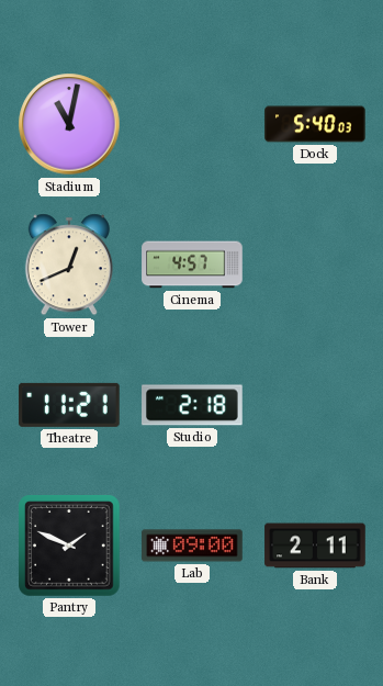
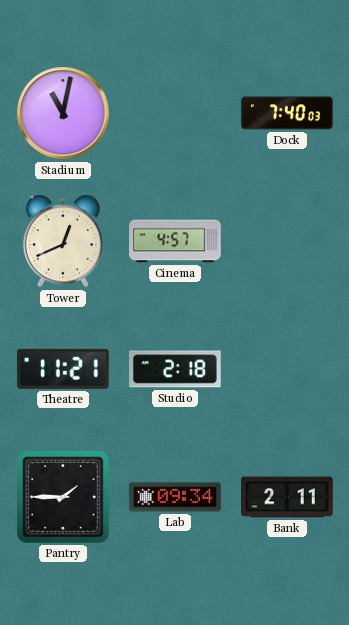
Dock: 5:40 -> 7:40
Pantry: 1:49 -> 1:45
Lab: 09:00 -> 09:34
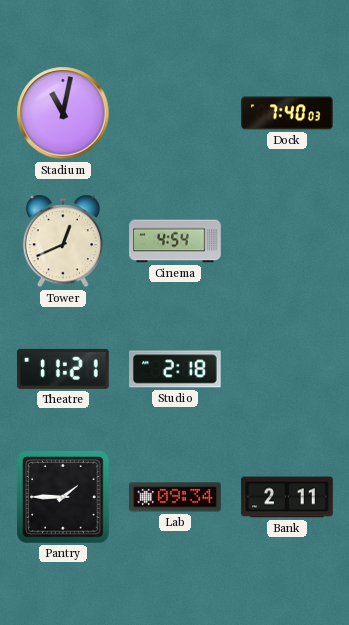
Cinema: 4:57 -> 4:54
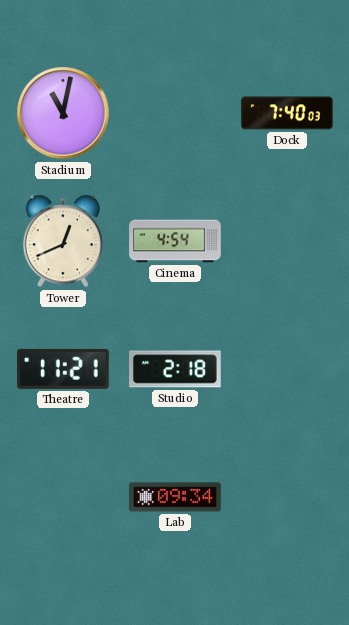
Pantry: 1:45 -> none
Bank: 2:11 -> none
